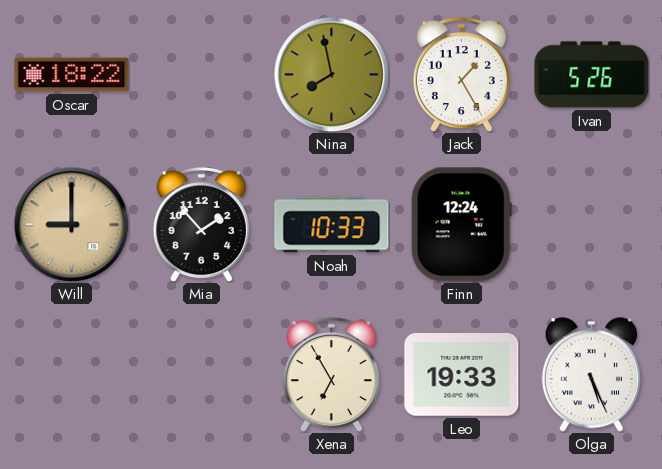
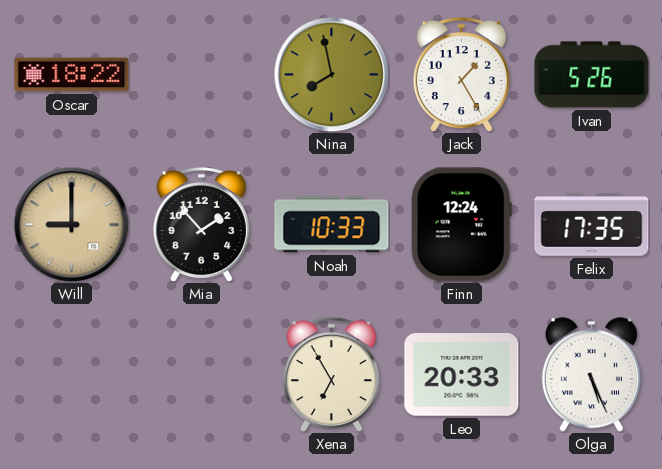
Felix: none -> 17:35
Leo: 19:33 -> 20:33
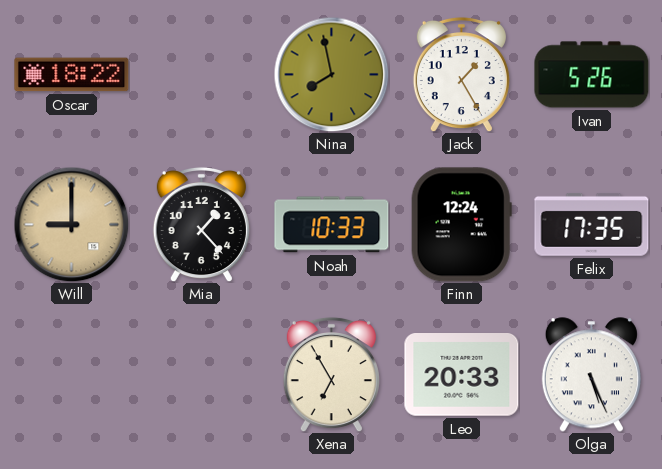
Mia: 1:53 -> 1:23
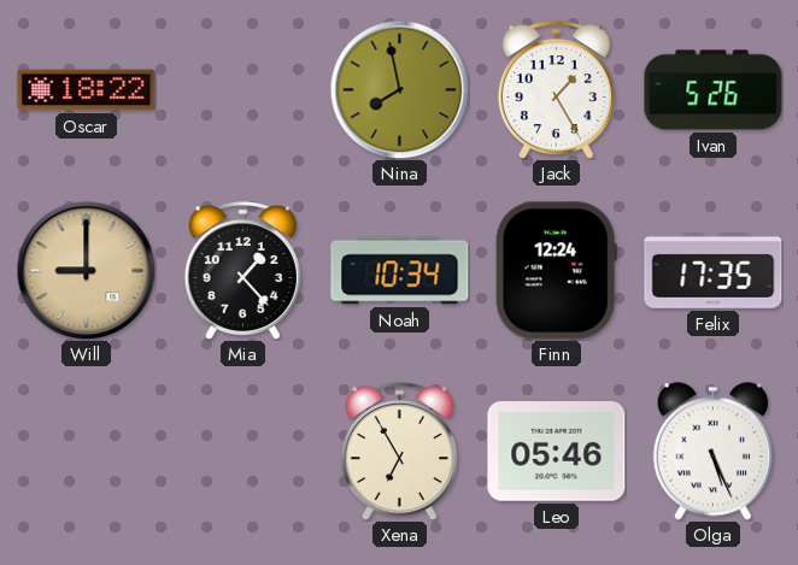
Noah: 10:33 -> 10:34
Leo: 20:33 -> 05:46
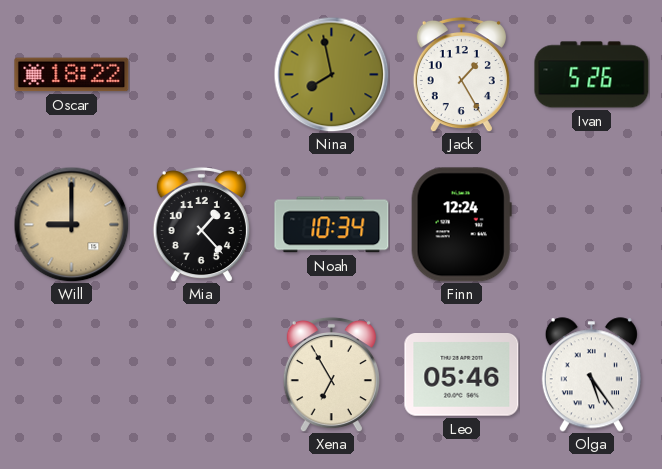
Felix: 17:35 -> none
Olga: 5:26 -> 5:24
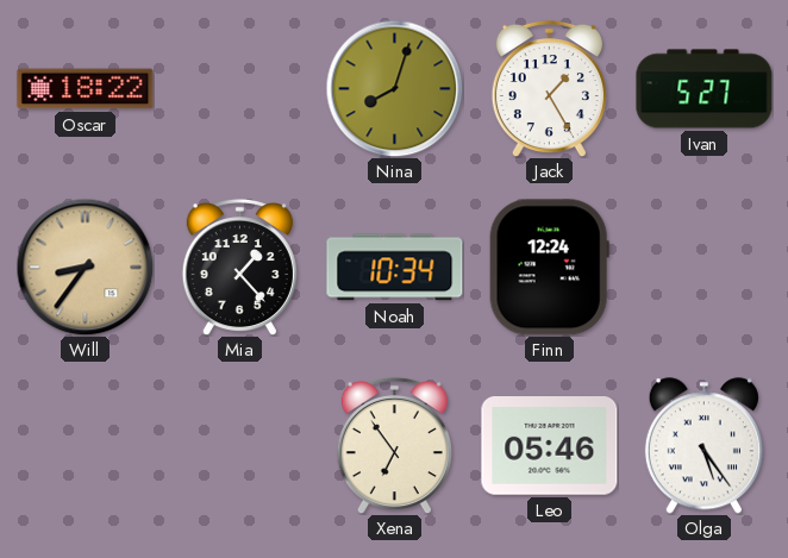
Nina: 7:58 -> 8:03
Ivan: 5:26 -> 5:27
Will: 9:00 -> 8:36
Xena: 6:55 -> 6:54
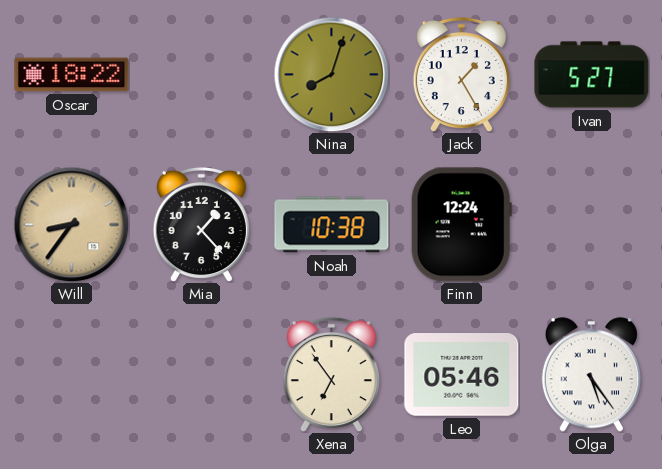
Noah: 10:34 -> 10:38
